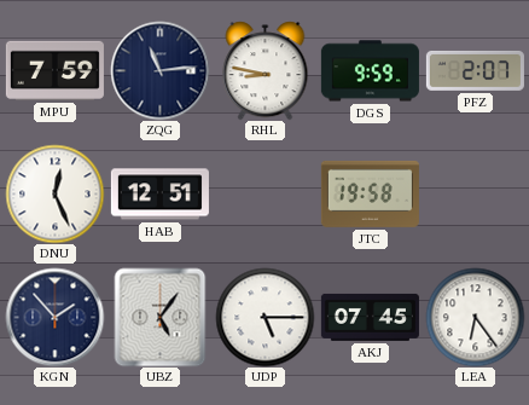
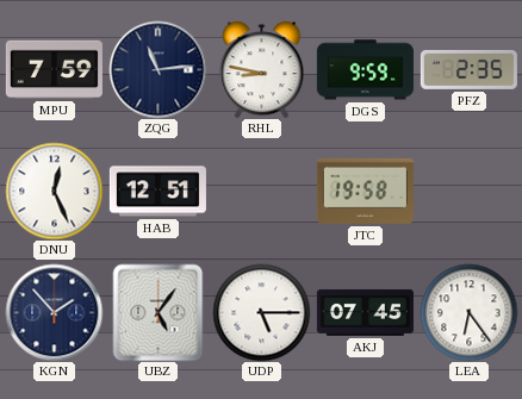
PFZ: 2:07 -> 2:35
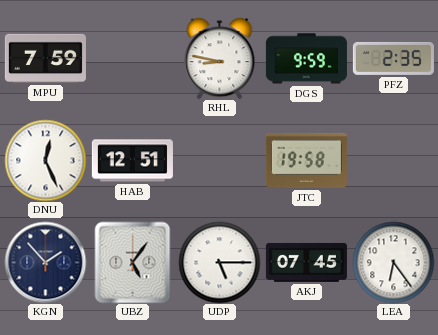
ZQG: 11:14 -> none
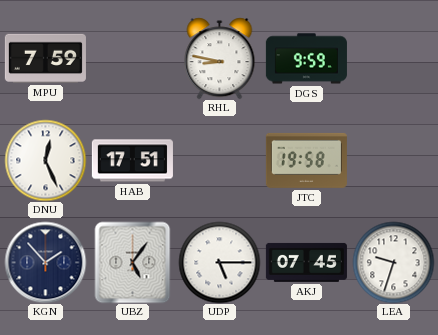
PFZ: 2:35 -> none
HAB: 12:51 -> 17:51
LEA: 6:24 -> 9:33
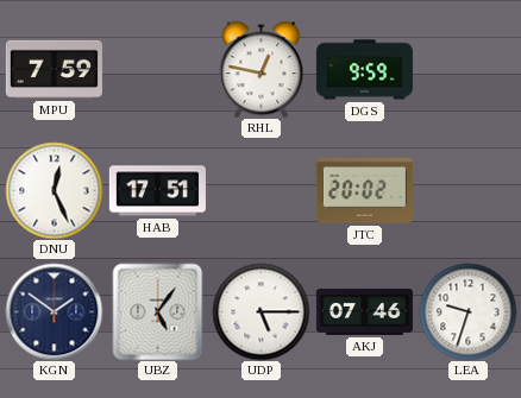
RHL: 8:47 -> 12:47
JTC: 19:58 -> 20:02
KGN: 1:53 -> 1:51
AKJ: 07:45 -> 07:46
